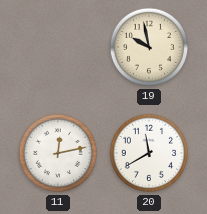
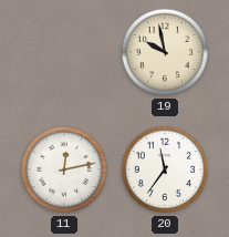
20: 11:40 -> 11:36
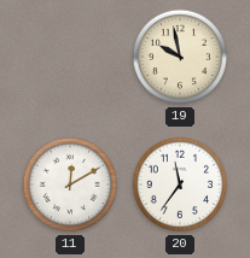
11: 12:13 -> 12:10
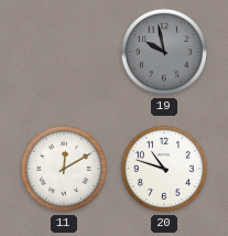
19 dial: cream -> grey
20: 11:36 -> 10:48
